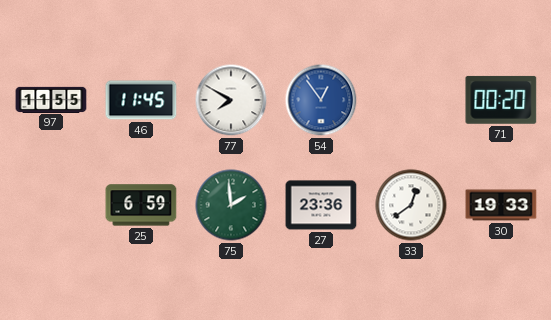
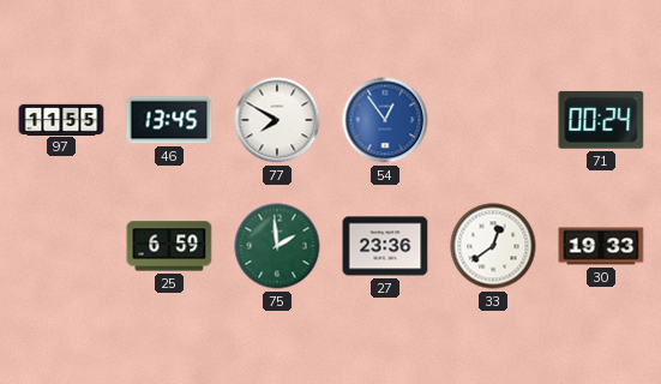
46: 11:45 -> 13:45
71: 00:20 -> 00:24
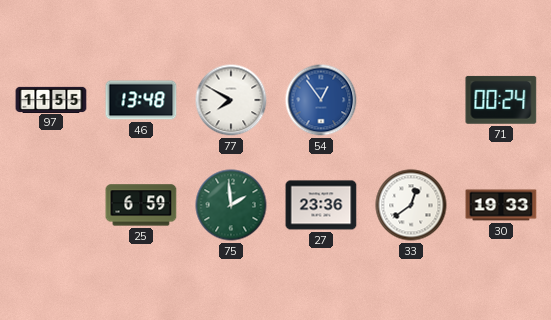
46: 13:45 -> 13:48
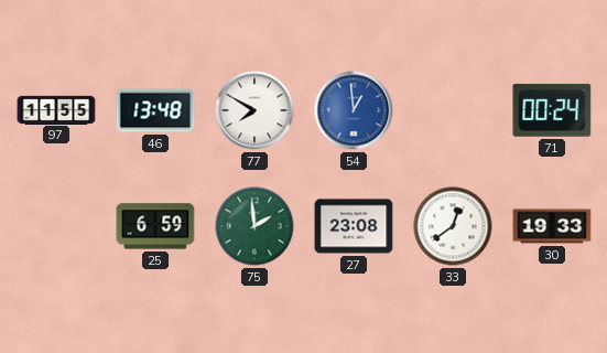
54: 12:54 -> 12:59
27: 23:36 -> 23:08
